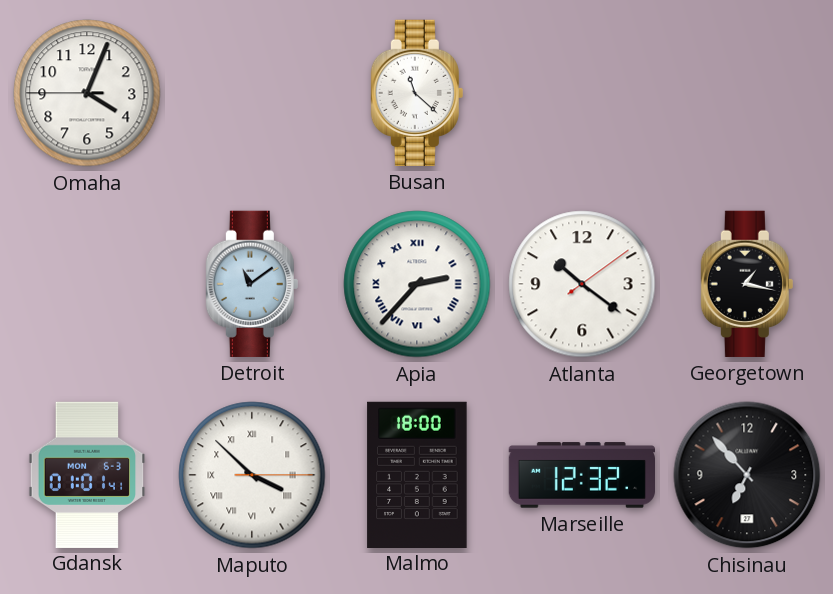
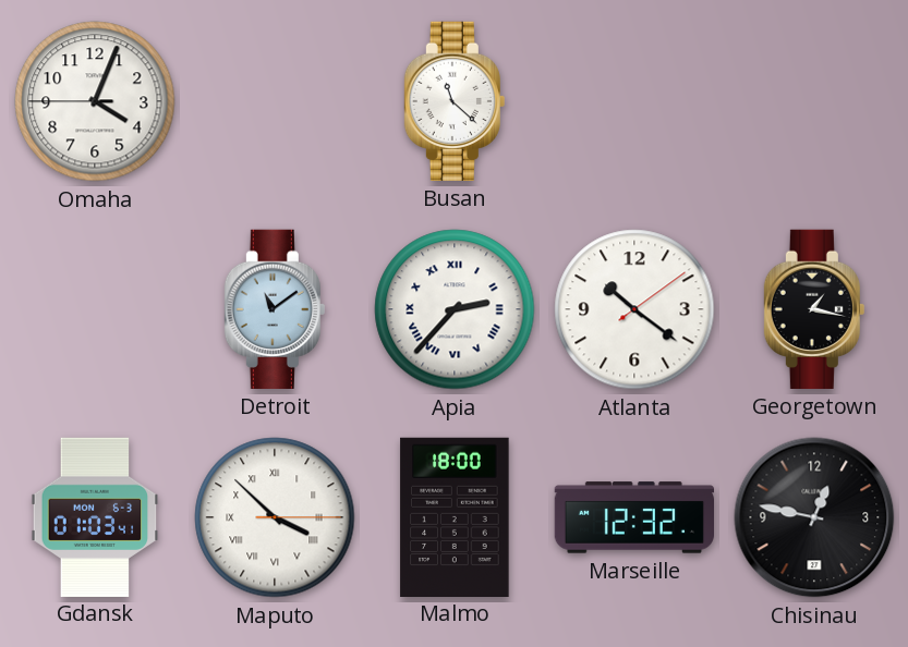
Gdansk: 01:01 -> 01:03
Chisinau: 6:53 -> 12:47
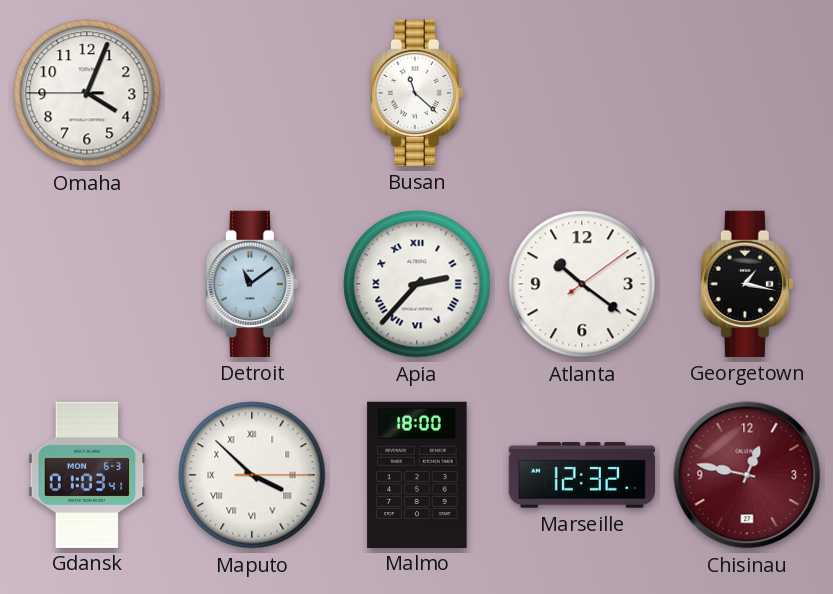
Chisinau dial: black -> burgundy
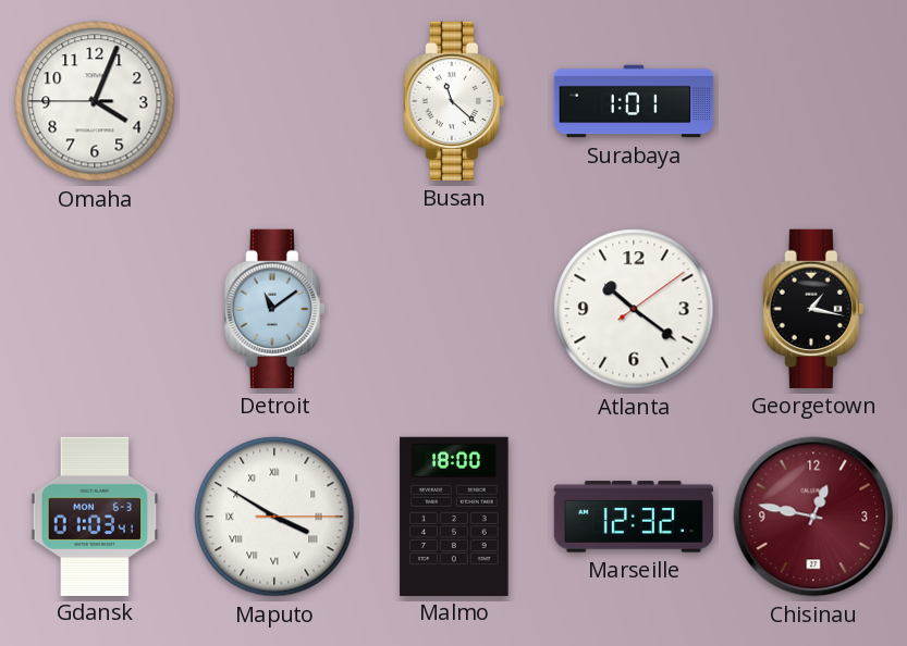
Surabaya: none -> 1:01
Apia: 2:37 -> none
Maputo: 3:52 -> 3:50
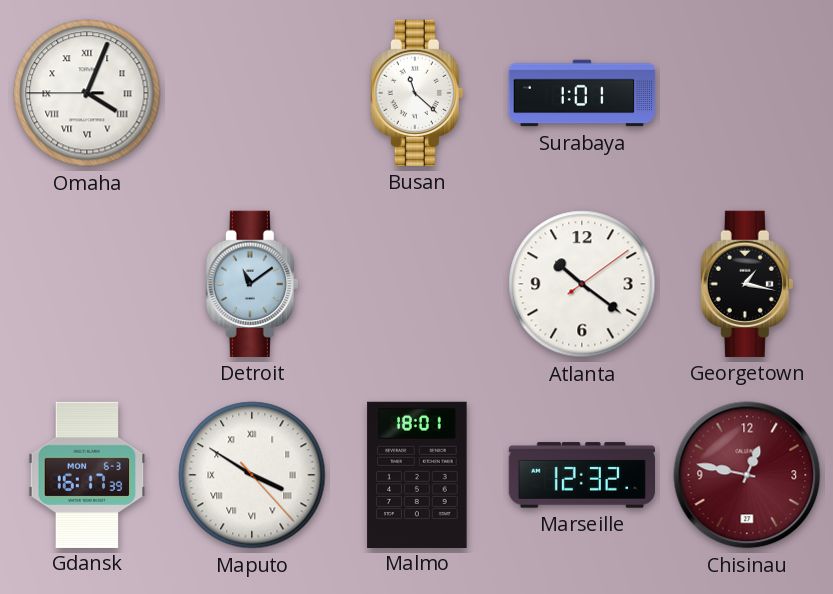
Omaha numerals: Arabic -> Roman
Gdansk: 01:03 -> 16:17
Maputo: 3:50:15 -> 3:50:23
Malmo: 18:00 -> 18:01
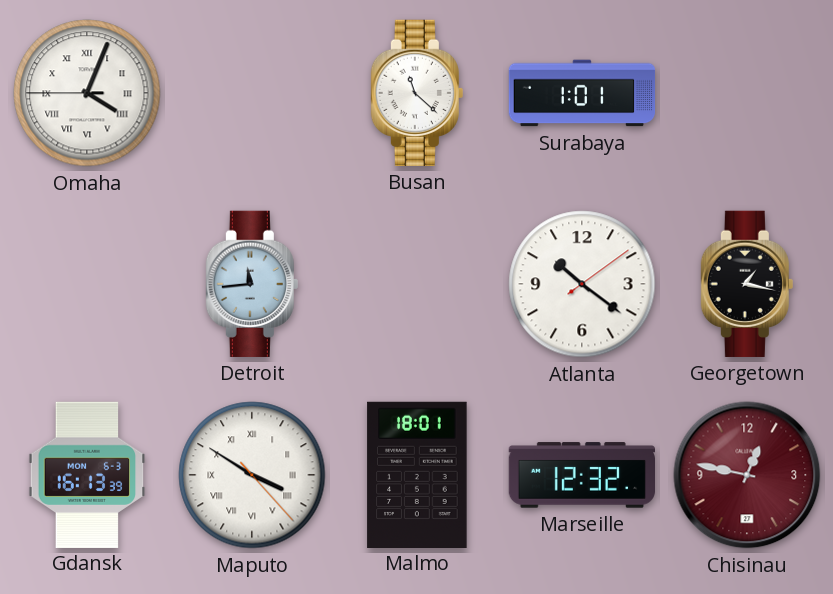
Detroit: 11:09 -> 11:44
Gdansk: 16:17 -> 16:13
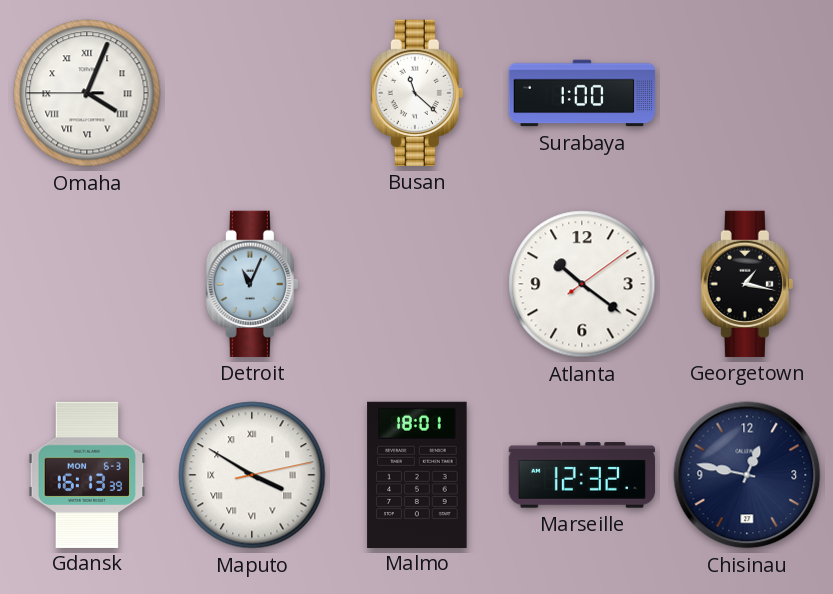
Surabaya: 1:01 -> 1:00
Detroit: 11:44 -> 11:04
Maputo: 3:50:23 -> 3:50:13
Chisinau dial: burgundy -> navy
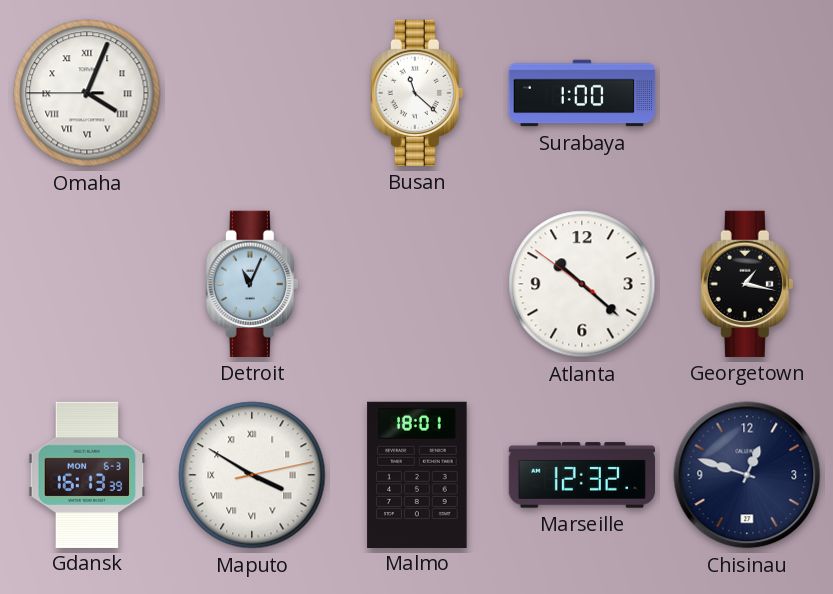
Atlanta: 10:21:09 -> 10:21:51
Chisinau: 12:47 -> 12:48
